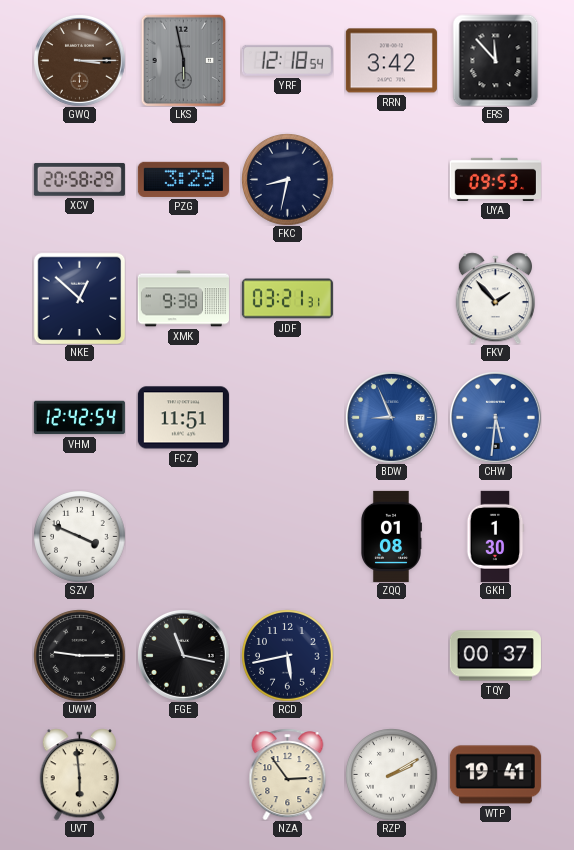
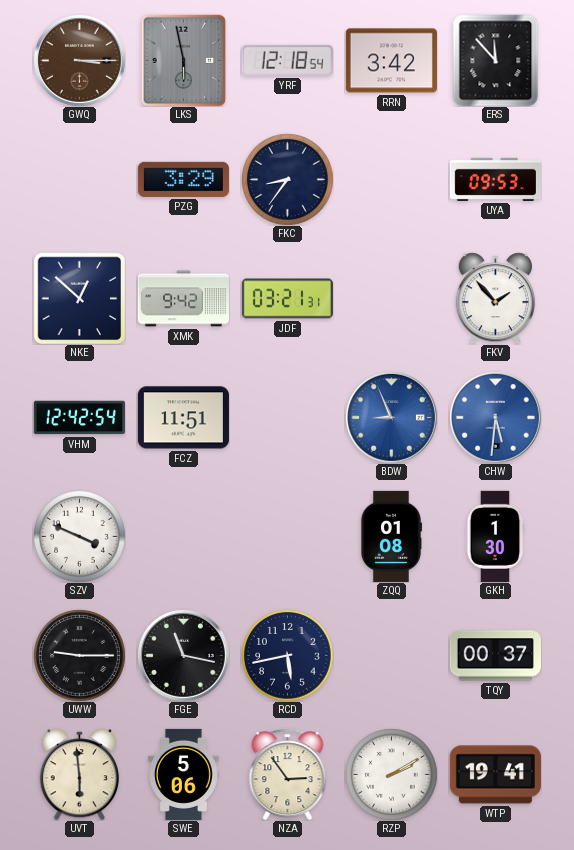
XCV: 20:58 -> none
FKC: 8:32 -> 8:36
XMK: 9:38 -> 9:42
SWE: none -> 5:06
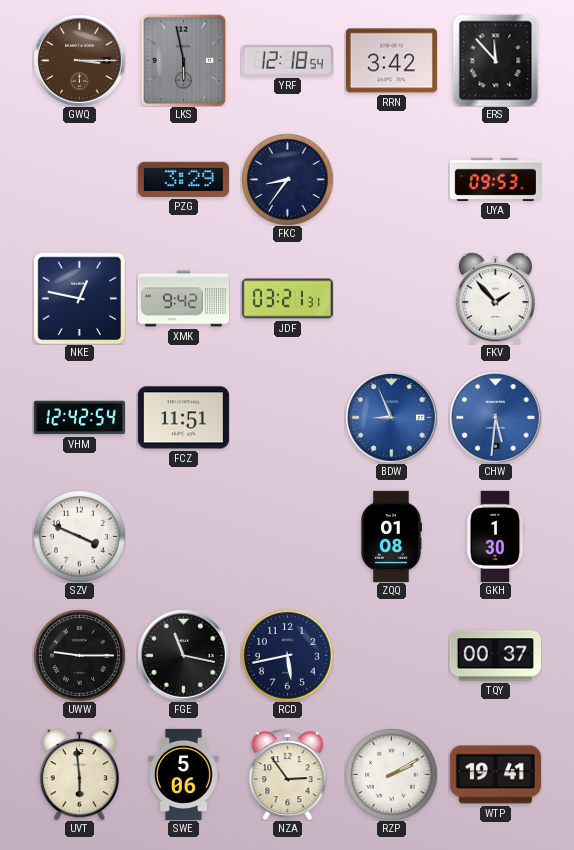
NKE: 12:52 -> 12:47
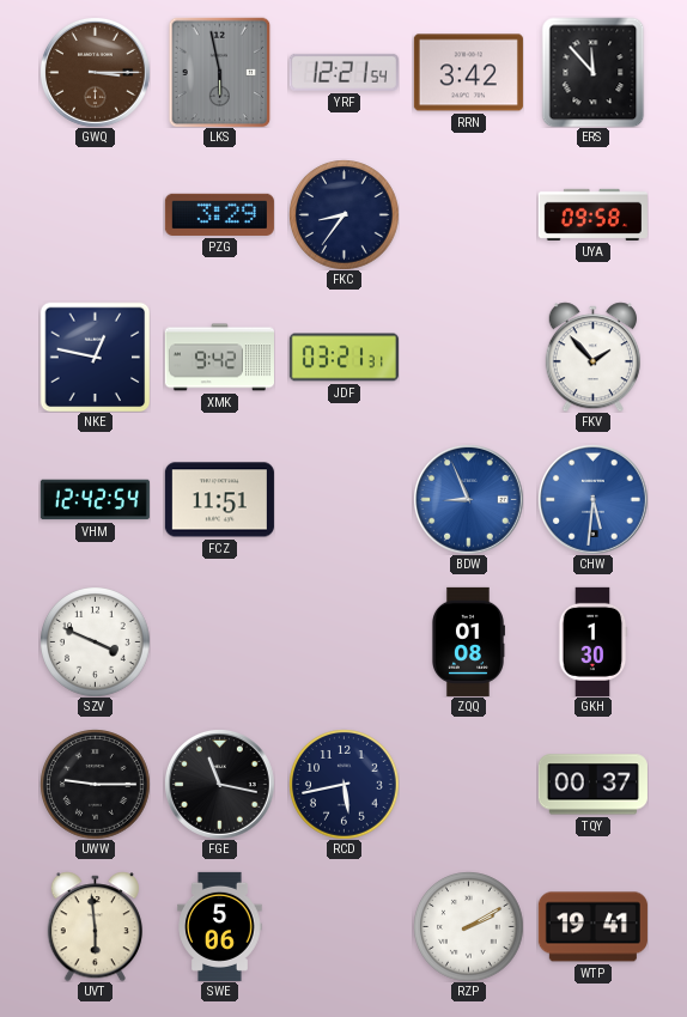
YRF: 12:18 -> 12:21
UYA: 09:53 -> 09:58
NZA: 2:54 -> none
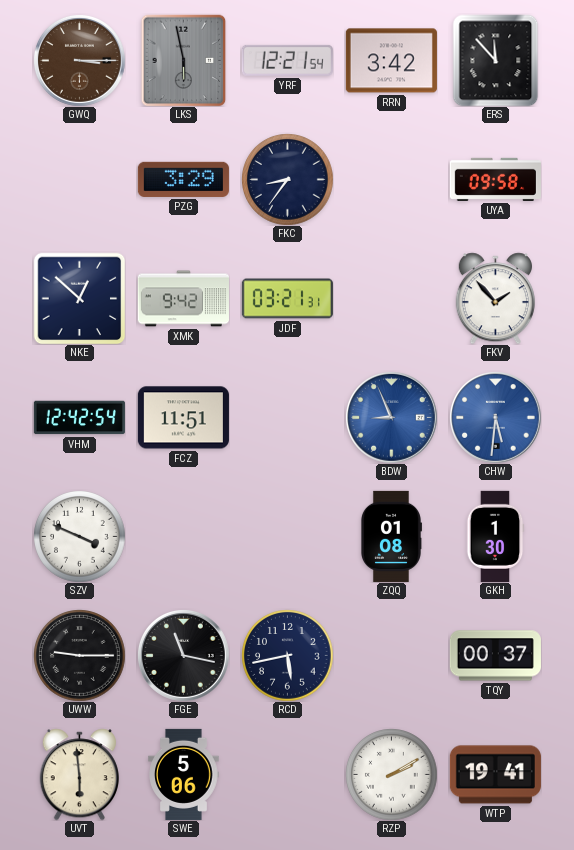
NKE: 12:47 -> 12:52
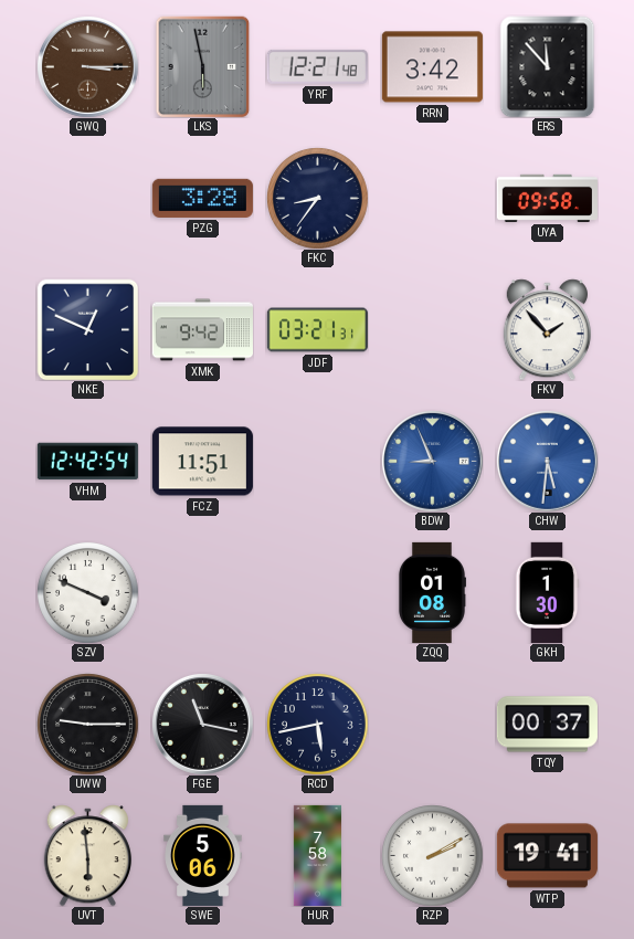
YRF: 12:21:54 -> 12:21:48
PZG: 3:29 -> 3:28
NKE: 12:52 -> 12:49
HUR: none -> 7:58
